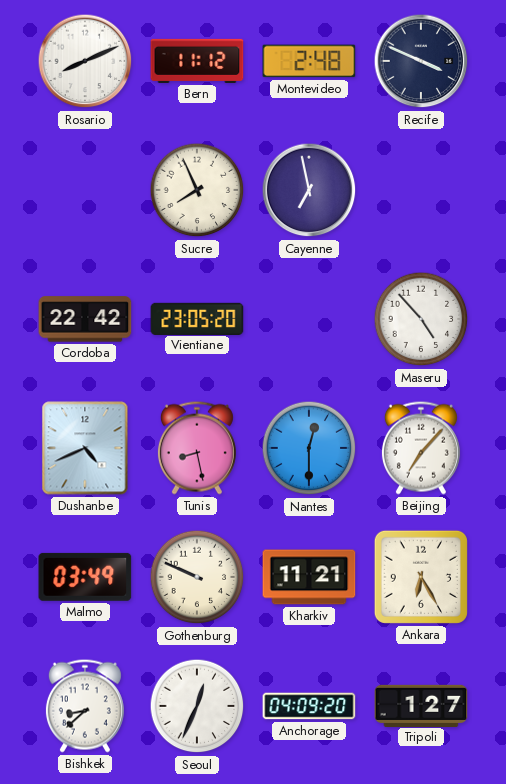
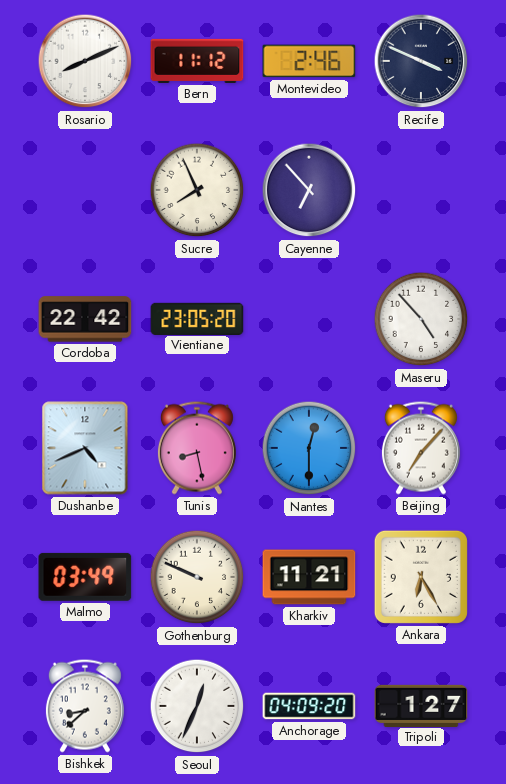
Montevideo: 2:48 -> 2:46
Cayenne: 6:58 -> 6:53
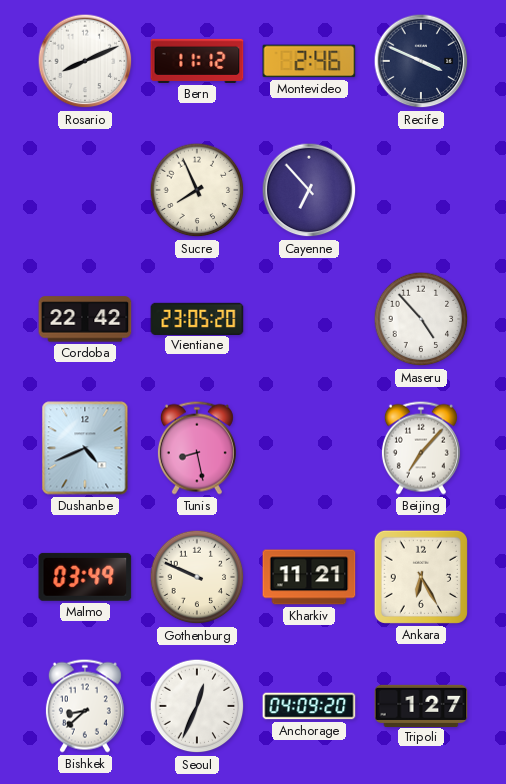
Nantes: 12:30 -> none
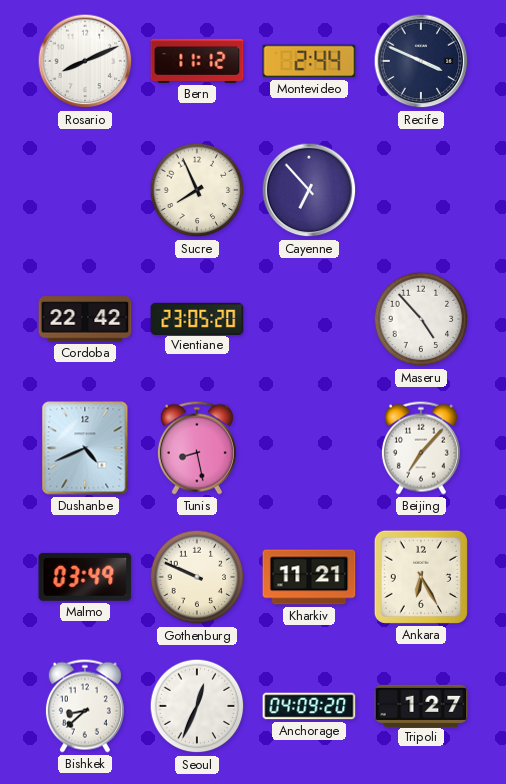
Montevideo: 2:46 -> 2:44
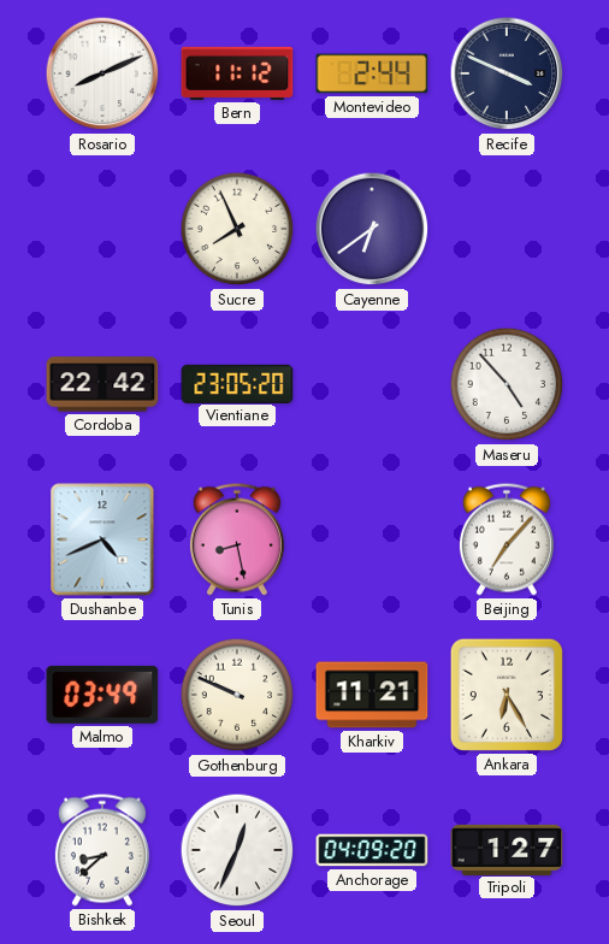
Cayenne: 6:53 -> 6:39
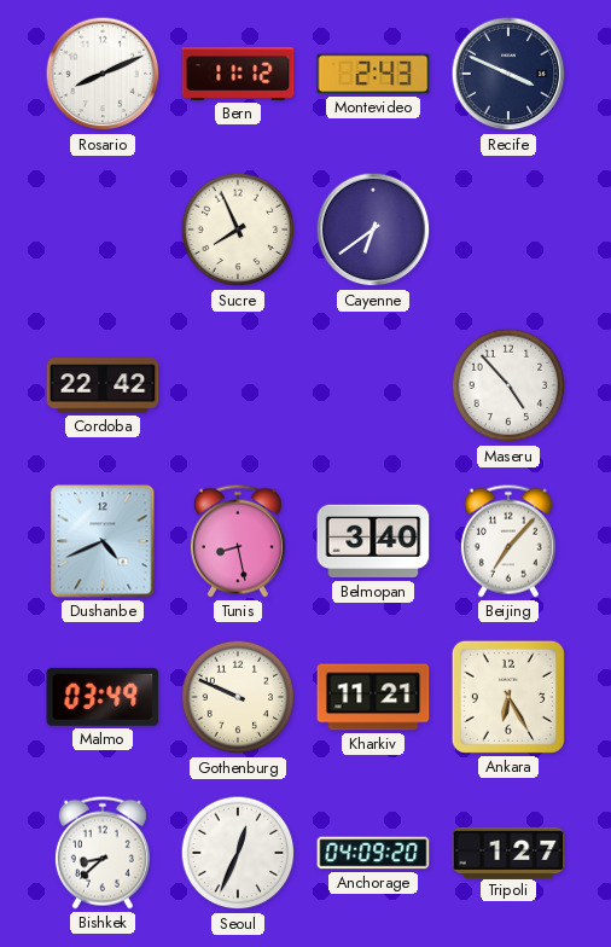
Montevideo: 2:44 -> 2:43
Vientiane: 23:05 -> none
Belmopan: none -> 3:40
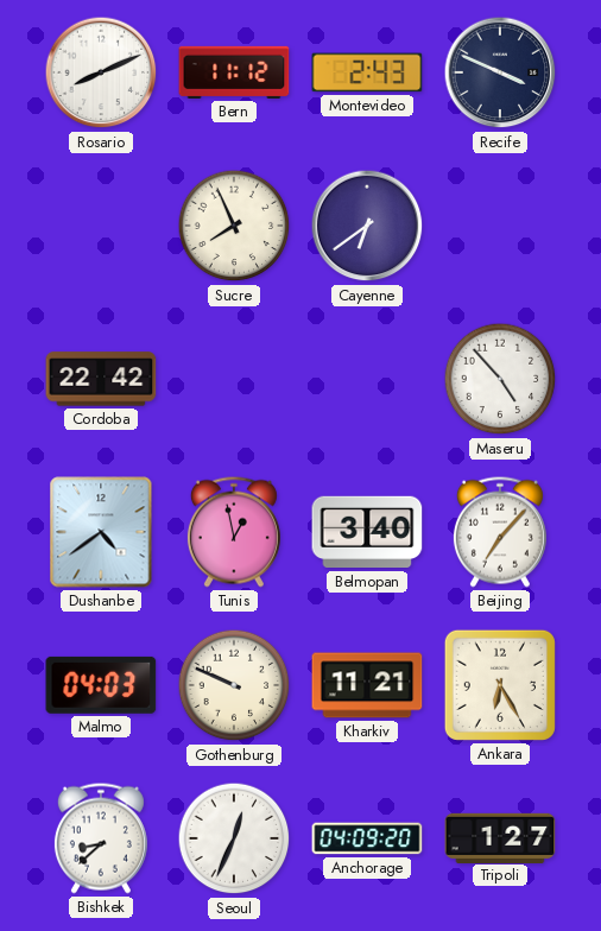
Dushanbe: 4:41 -> 4:39
Tunis: 8:28 -> 12:58
Malmo: 03:49 -> 04:03
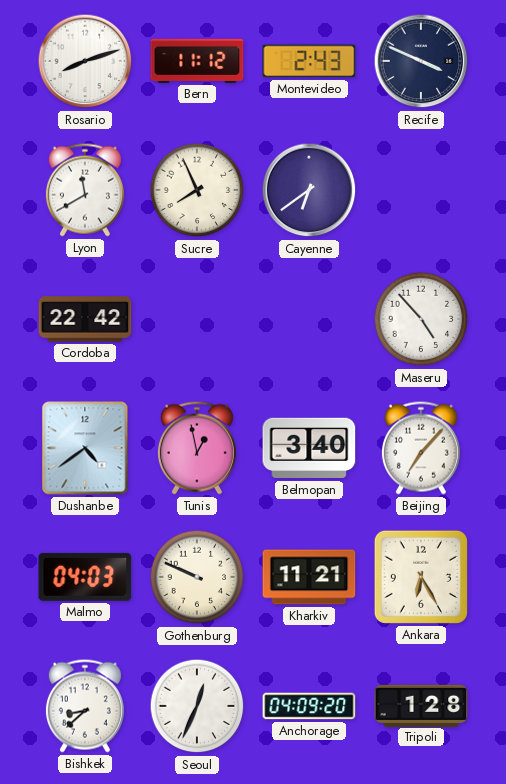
Rosario: 8:11 -> 8:12
Lyon: none -> 11:40
Tripoli: 1:27 -> 1:28
